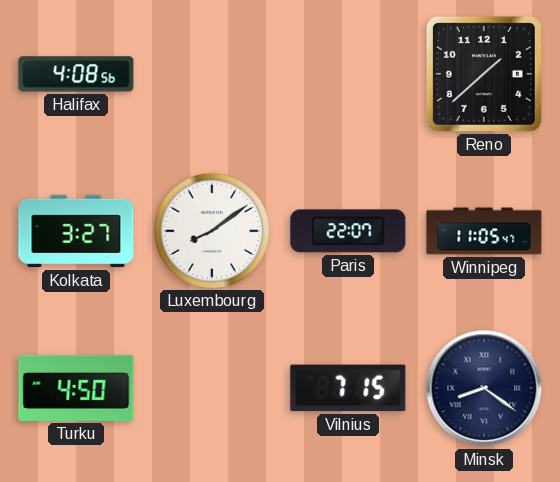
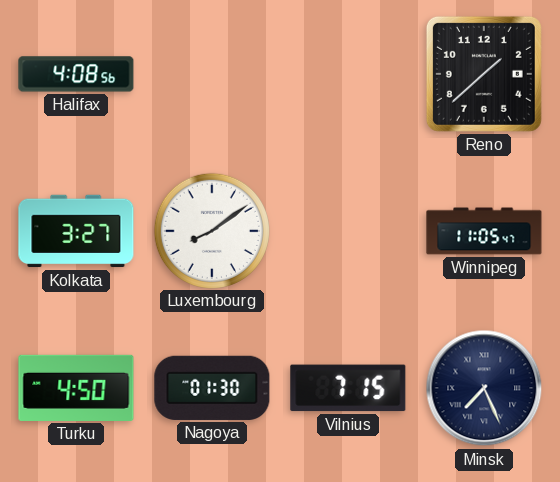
Paris: 22:07 -> none
Nagoya: none -> 01:30
Minsk: 8:21 -> 7:26
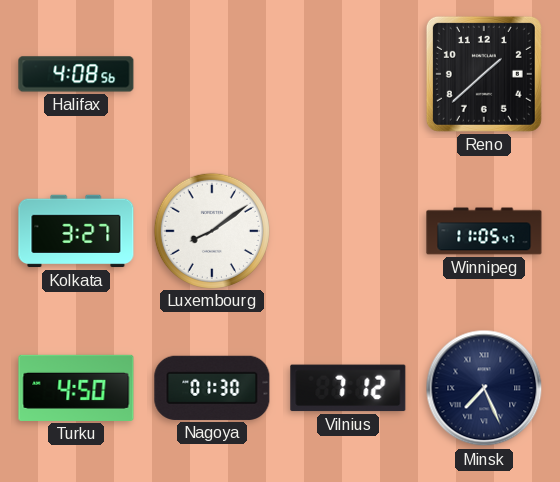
Vilnius: 7:15 -> 7:12
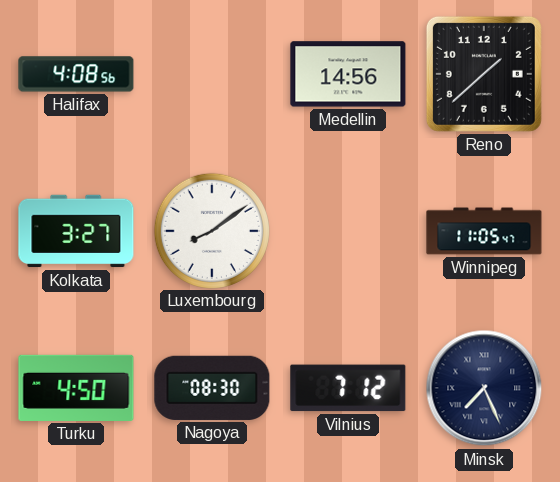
Medellin: none -> 14:56
Nagoya: 01:30 -> 08:30
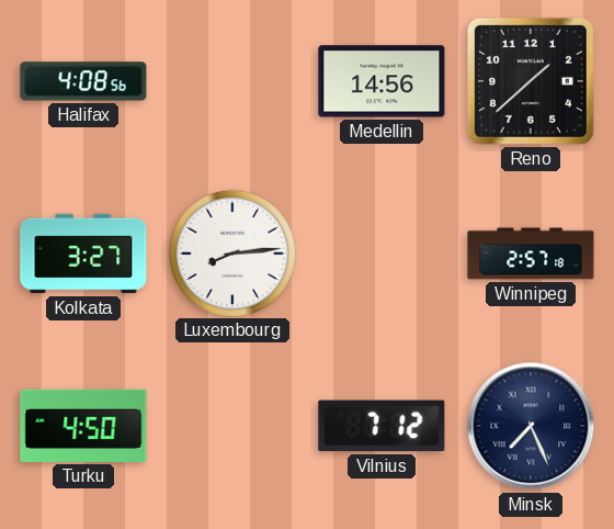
Luxembourg: 8:09 -> 8:14
Winnipeg: 11:05 -> 2:57
Nagoya: 08:30 -> none
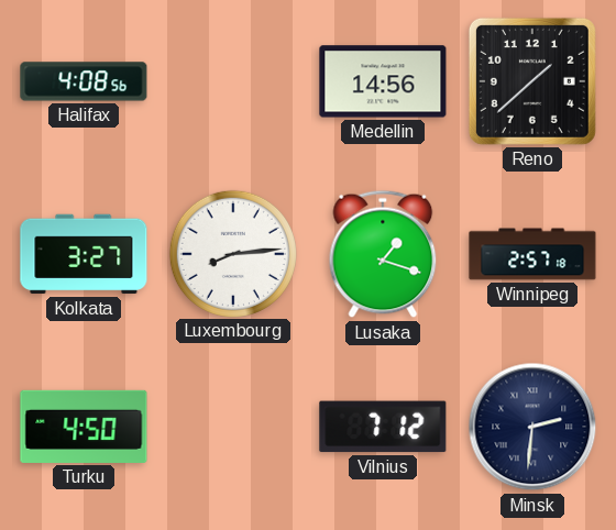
Lusaka: none -> 1:18
Minsk: 7:26 -> 2:31
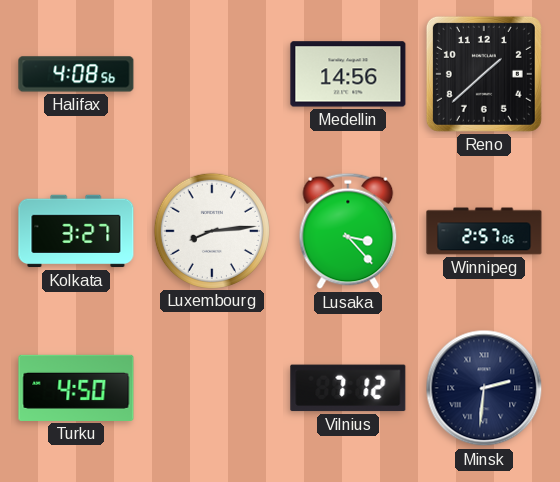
Lusaka: 1:18 -> 3:23
Winnipeg: 2:57:18 -> 2:57:06
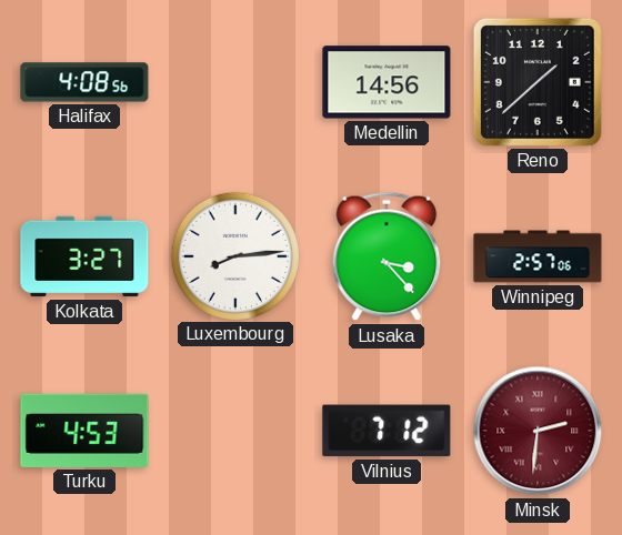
Turku: 4:50 -> 4:53
Minsk dial: navy -> burgundy
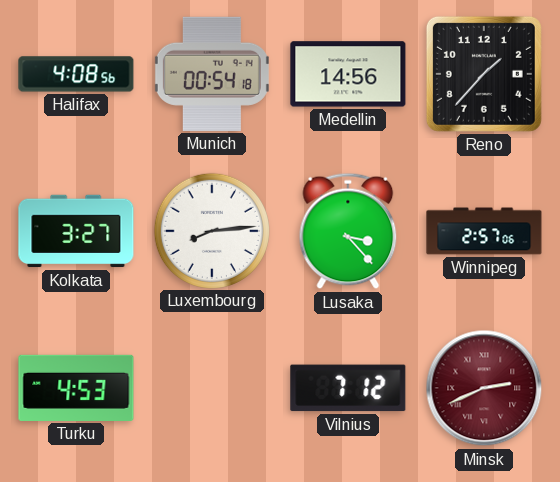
Munich: none -> 00:54
Reno: 1:38 -> 1:37
Minsk: 2:31 -> 2:41
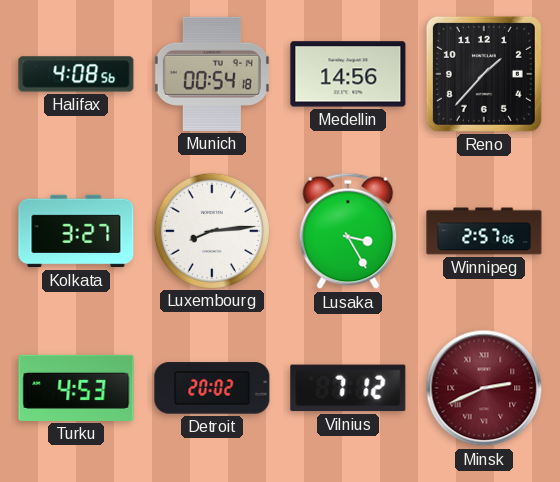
Lusaka: 3:23 -> 3:25
Detroit: none -> 20:02
